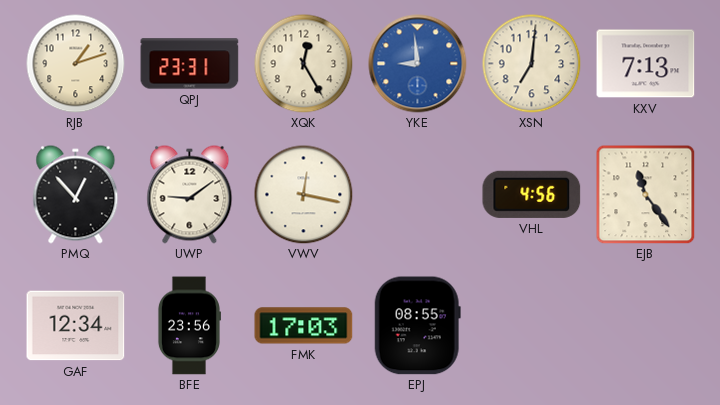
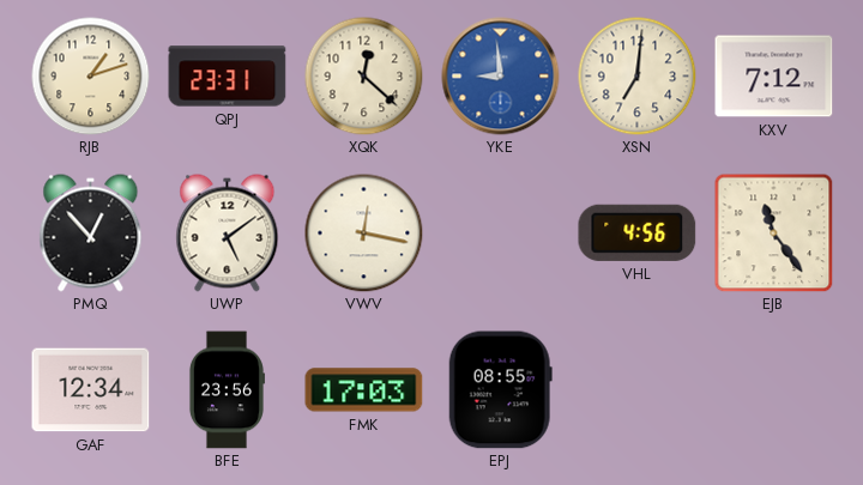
XQK: 12:25 -> 12:22
KXV: 7:13 -> 7:12
UWP: 9:09 -> 5:09
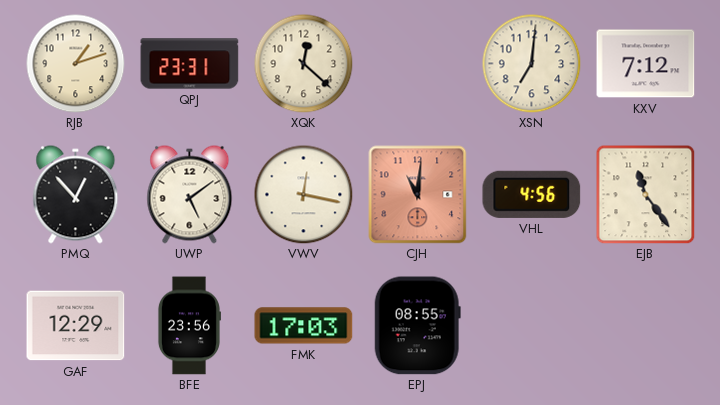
YKE: 8:59 -> none
CJH: none -> 11:01
GAF: 12:34 -> 12:29
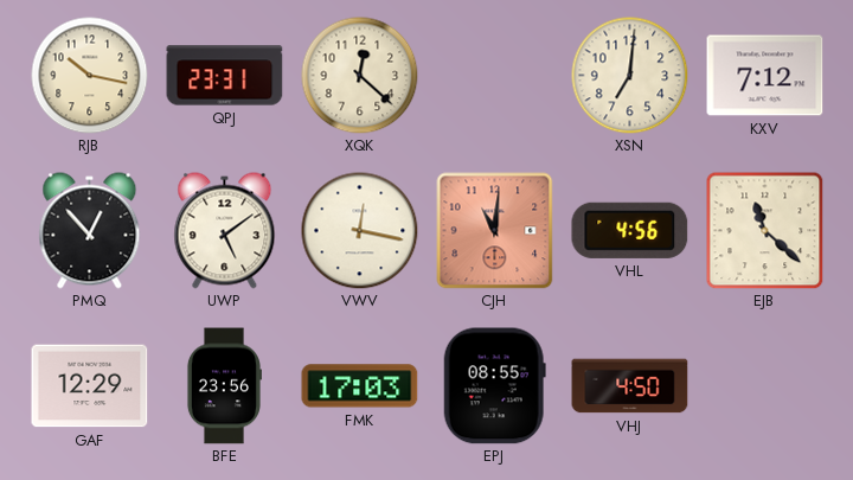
RJB: 1:12 -> 10:17
EJB: 11:24 -> 11:22
VHJ: none -> 4:50
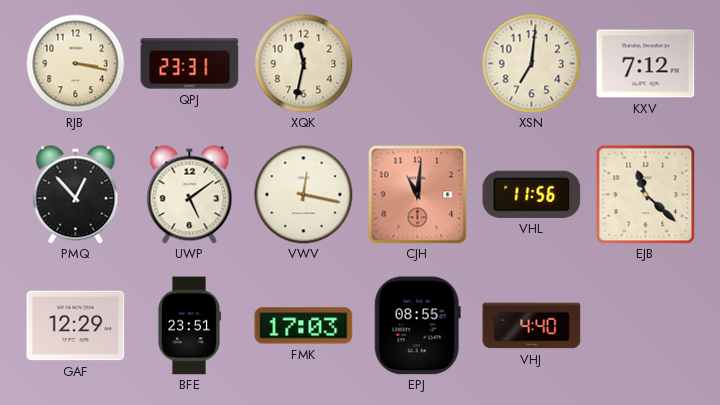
RJB: 10:17 -> 3:17
XQK: 12:22 -> 11:32
VHL: 4:56 -> 11:56
BFE: 23:56 -> 23:51
VHJ: 4:50 -> 4:40
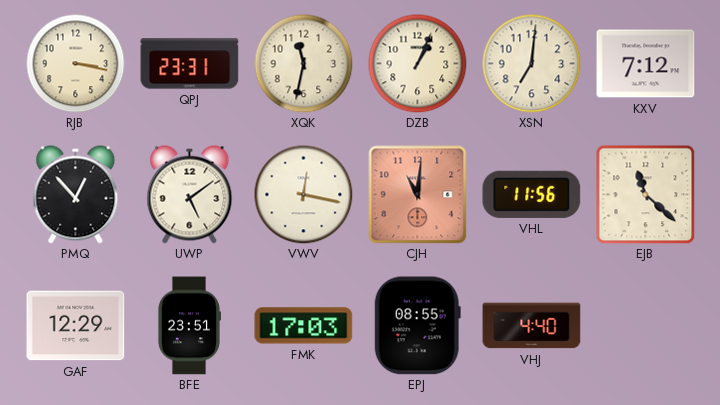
DZB: none -> 1:04
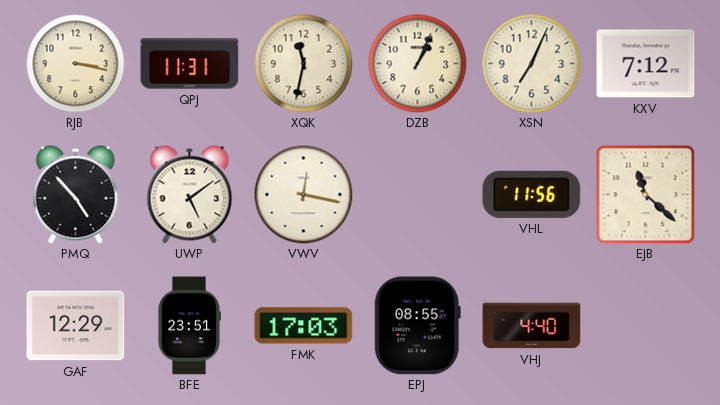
QPJ: 23:31 -> 11:31
XSN: 7:01 -> 7:04
PMQ: 12:53 -> 4:53
CJH: 11:01 -> none
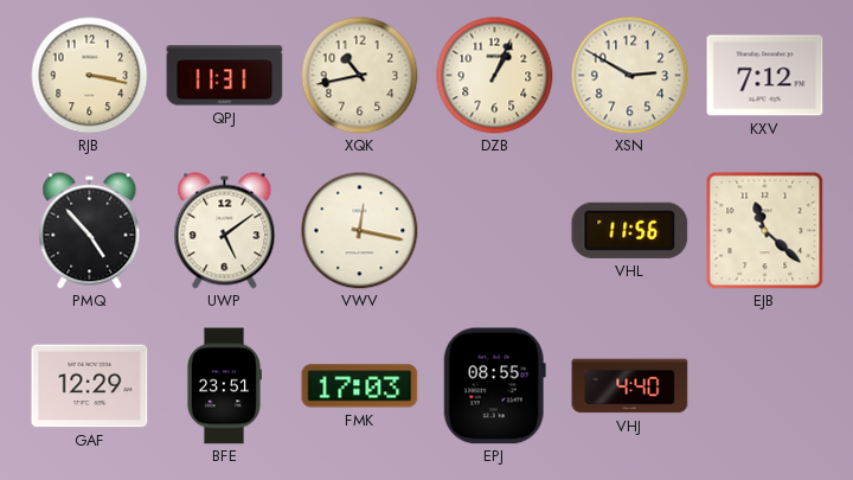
XQK: 11:32 -> 10:43
XSN: 7:04 -> 2:50
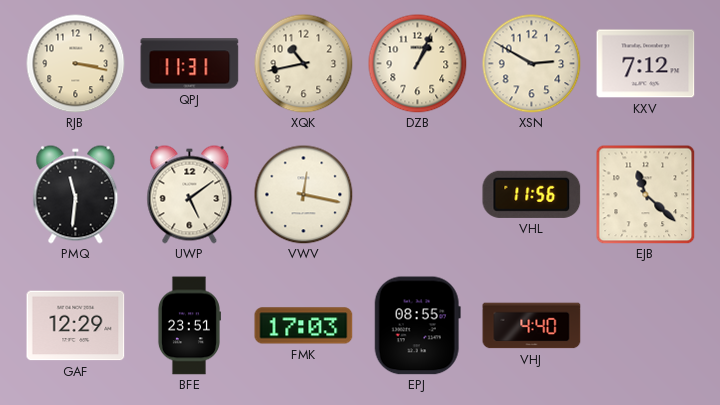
PMQ: 4:53 -> 11:31
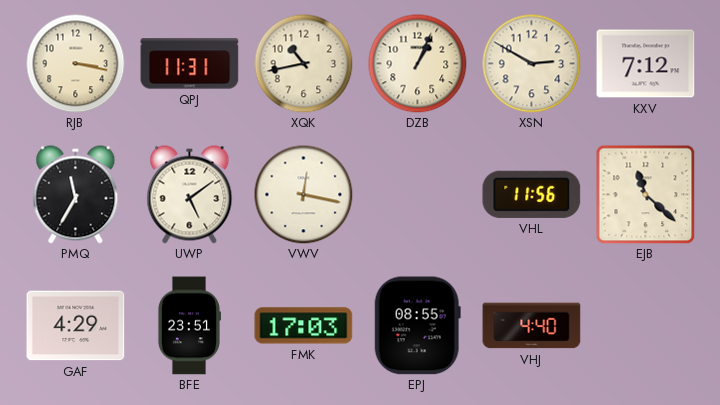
PMQ: 11:31 -> 11:35
GAF: 12:29 -> 4:29
